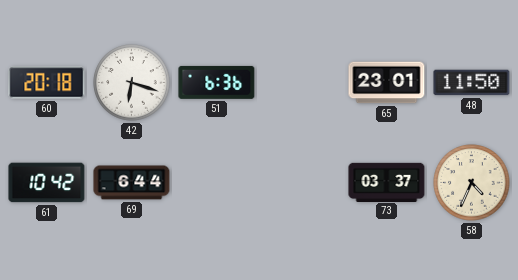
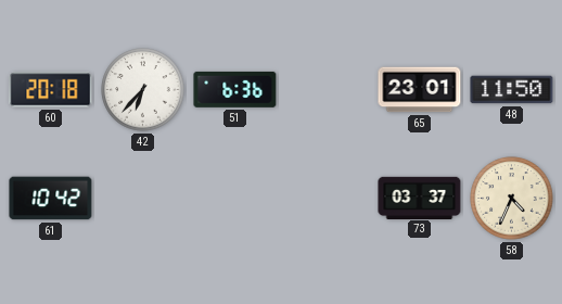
42: 6:18 -> 6:37
69: 6:44 -> none
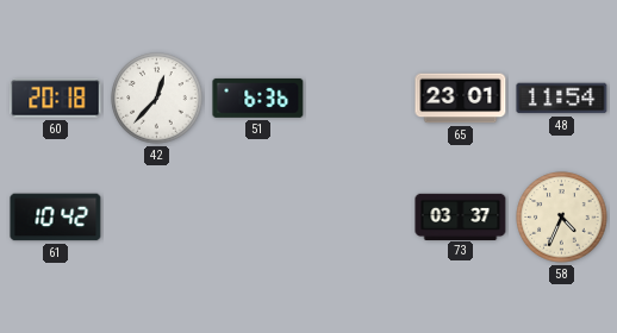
42: 6:37 -> 12:37
48: 11:50 -> 11:54
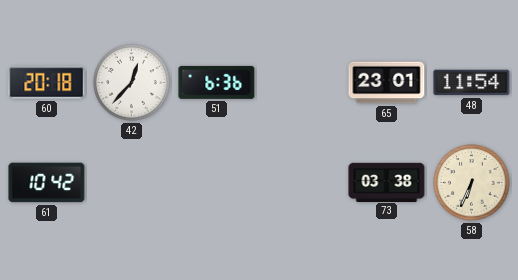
73: 03:37 -> 03:38
58: 4:34 -> 6:34
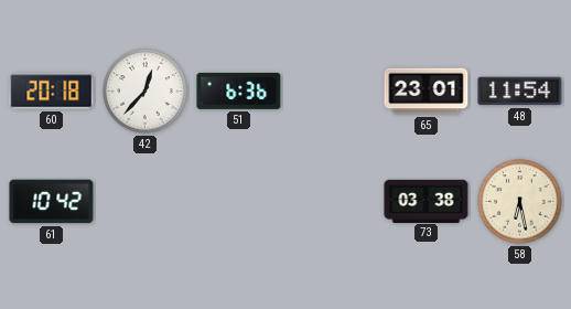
58: 6:34 -> 6:28
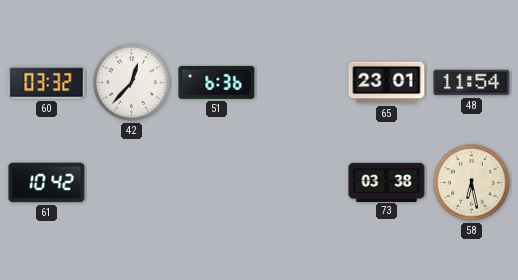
60: 20:18 -> 03:32
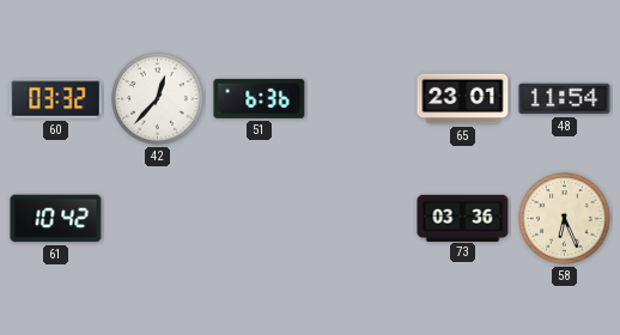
73: 03:38 -> 03:36
58: 6:28 -> 6:26
